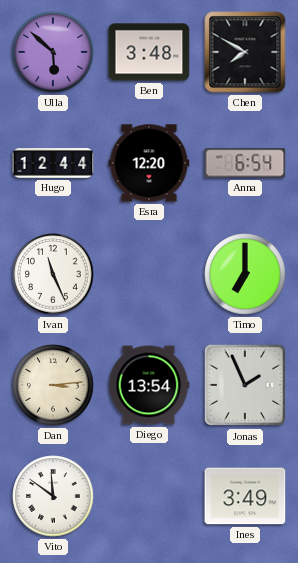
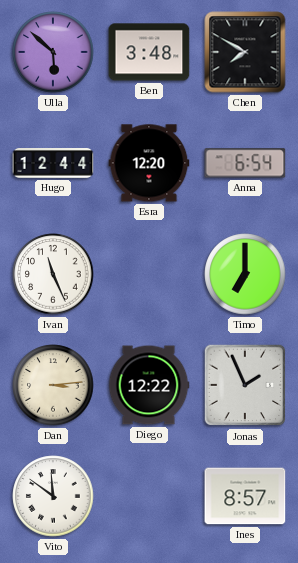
Diego: 13:54 -> 12:22
Ines: 3:49 -> 8:57
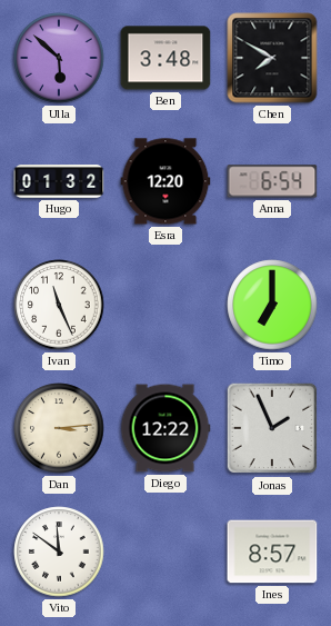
Hugo: 12:44 -> 01:32
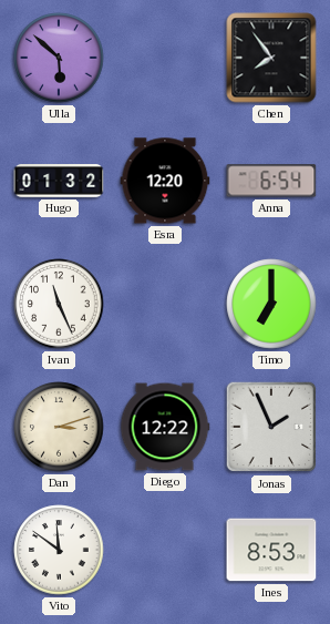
Ben: 3:48 -> none
Chen: 7:50 -> 7:54
Dan: 3:14 -> 3:12
Ines: 8:57 -> 8:53
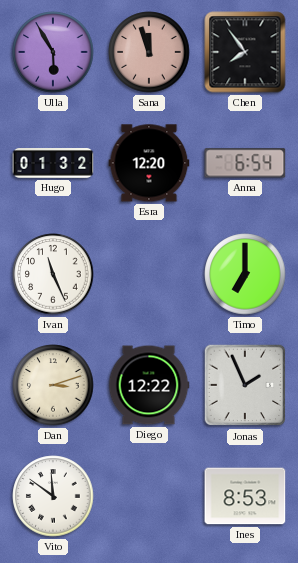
Ulla: 5:52 -> 5:55
Sana: none -> 11:57
